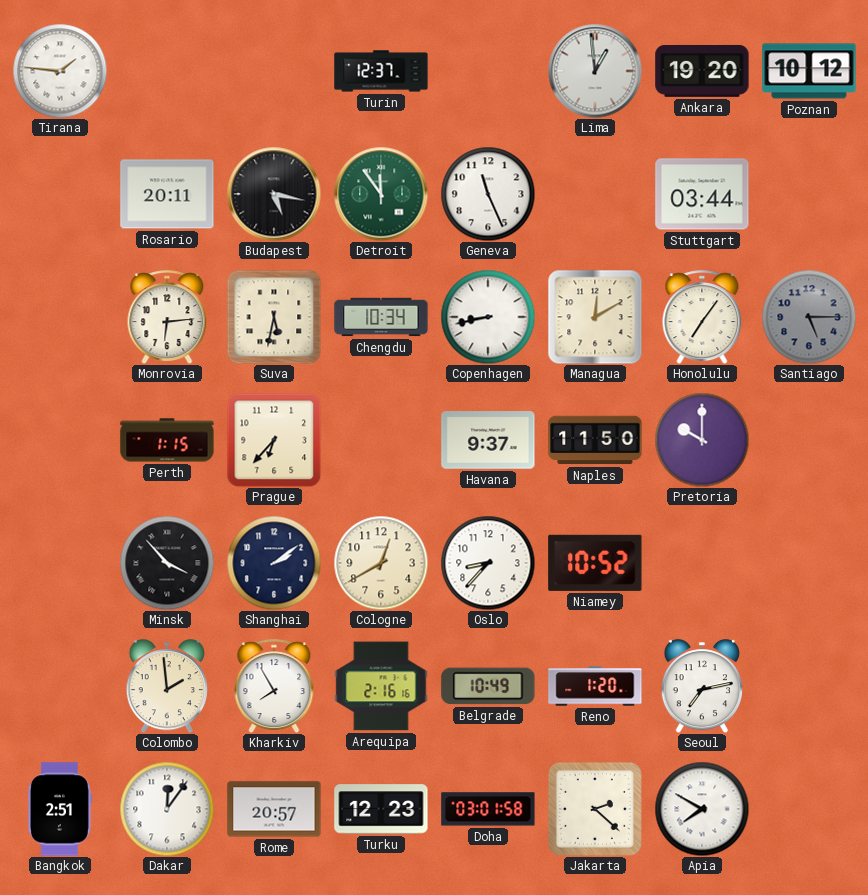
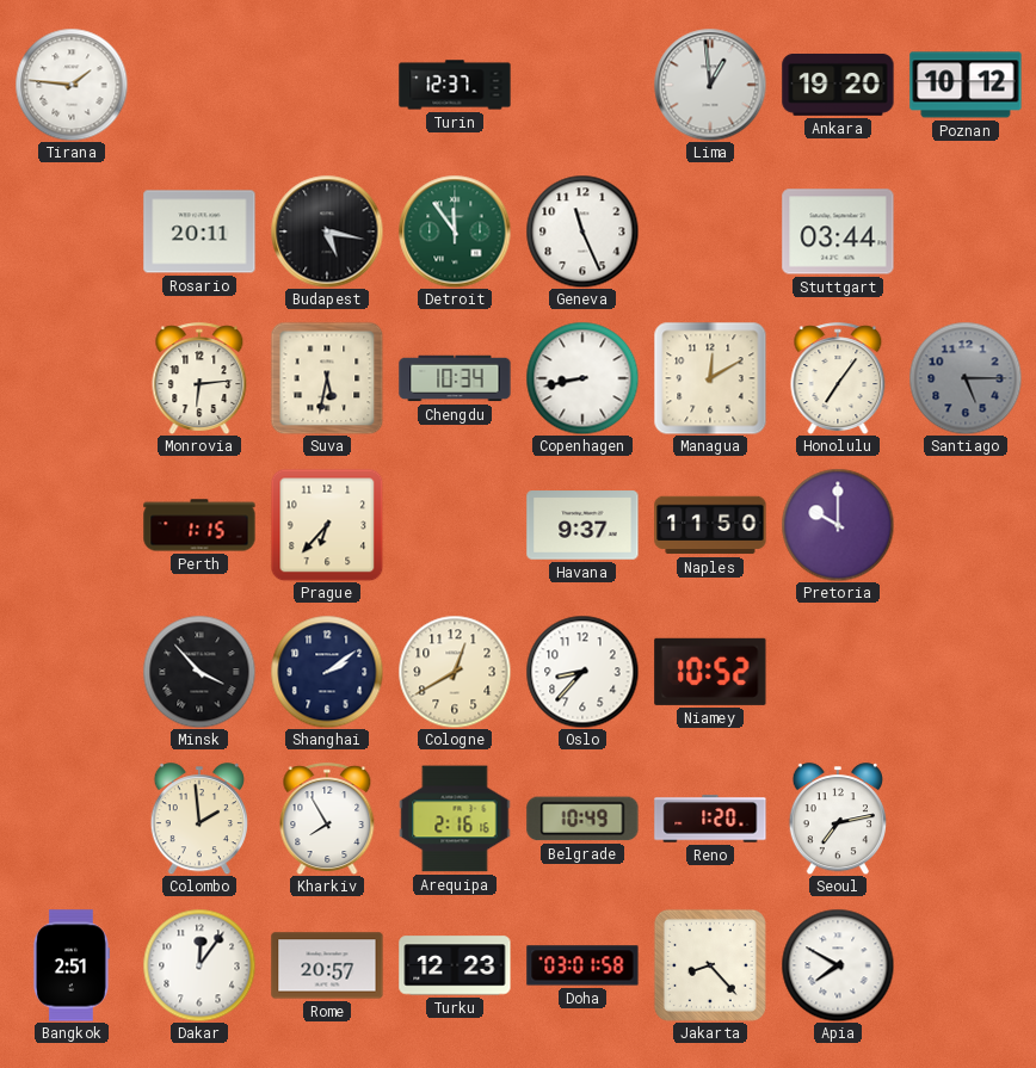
Jakarta: 2:22 -> 8:23
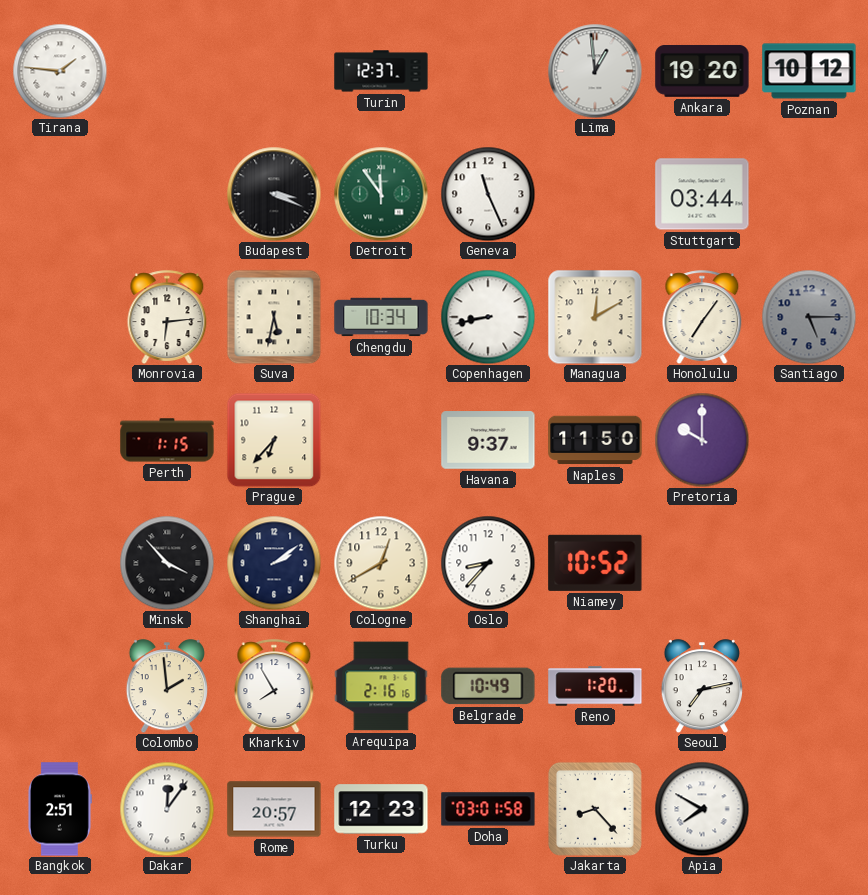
Rosario: 20:11 -> none
Budapest: 5:17 -> 3:19
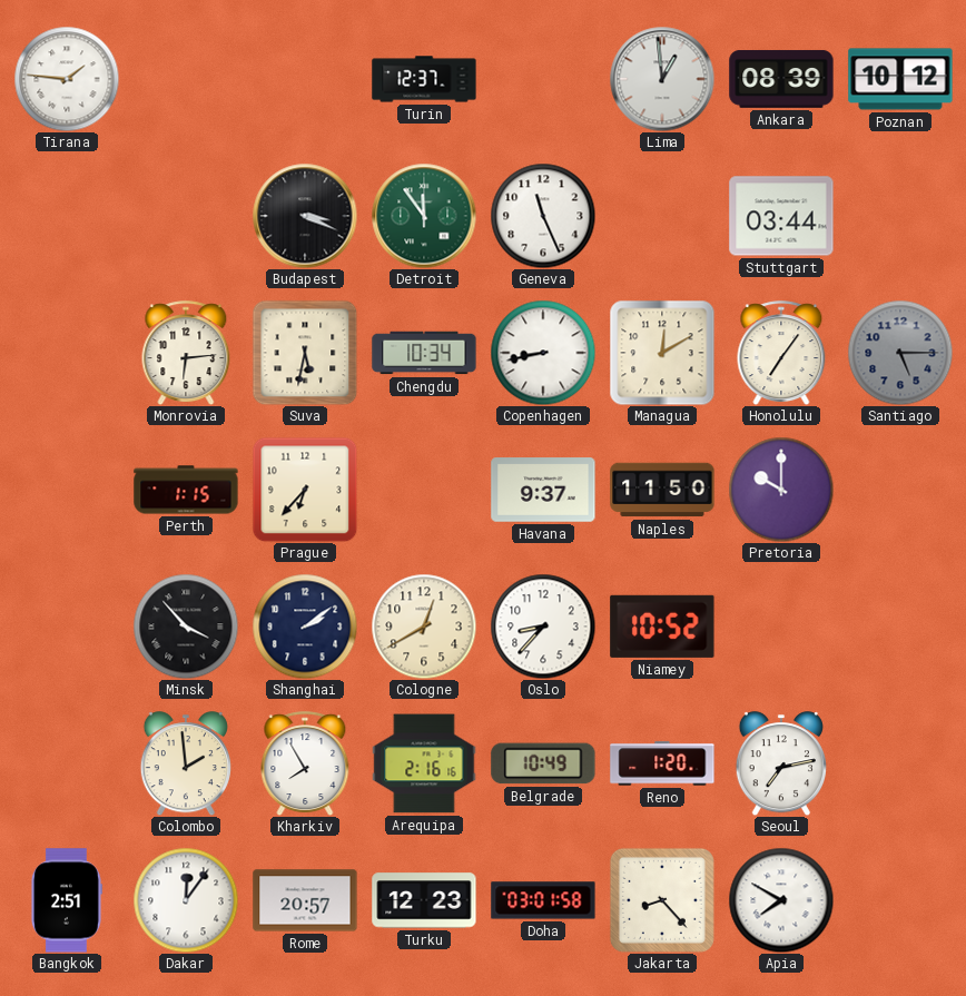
Ankara: 19:20 -> 08:39
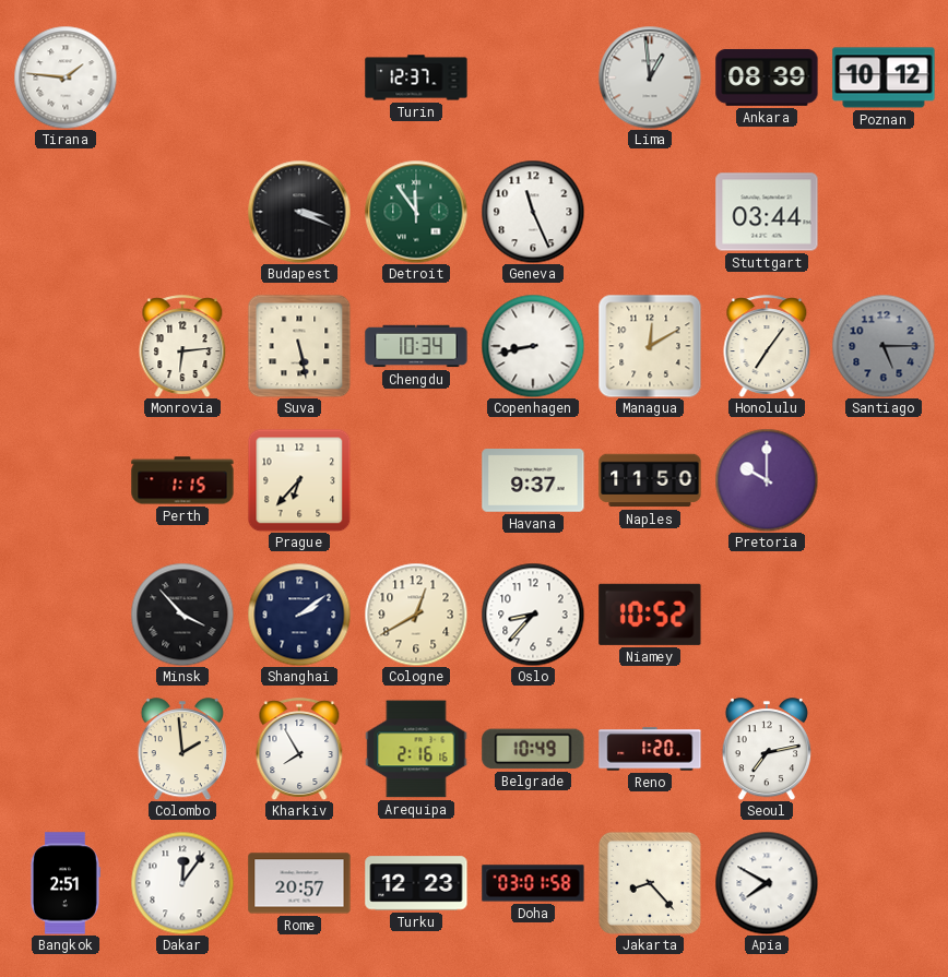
Suva: 5:32 -> 5:28
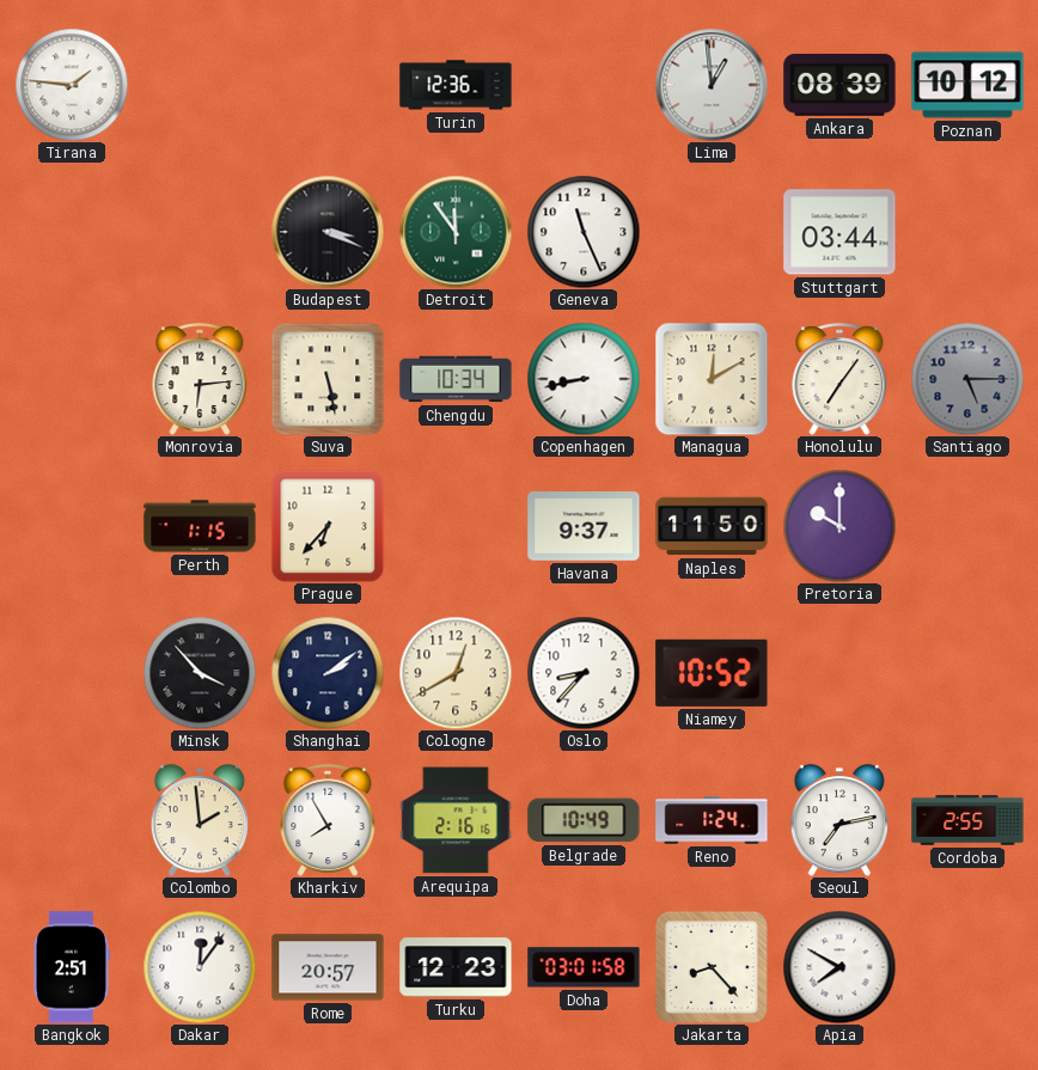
Turin: 12:37 -> 12:36
Reno: 1:20 -> 1:24
Cordoba: none -> 2:55
